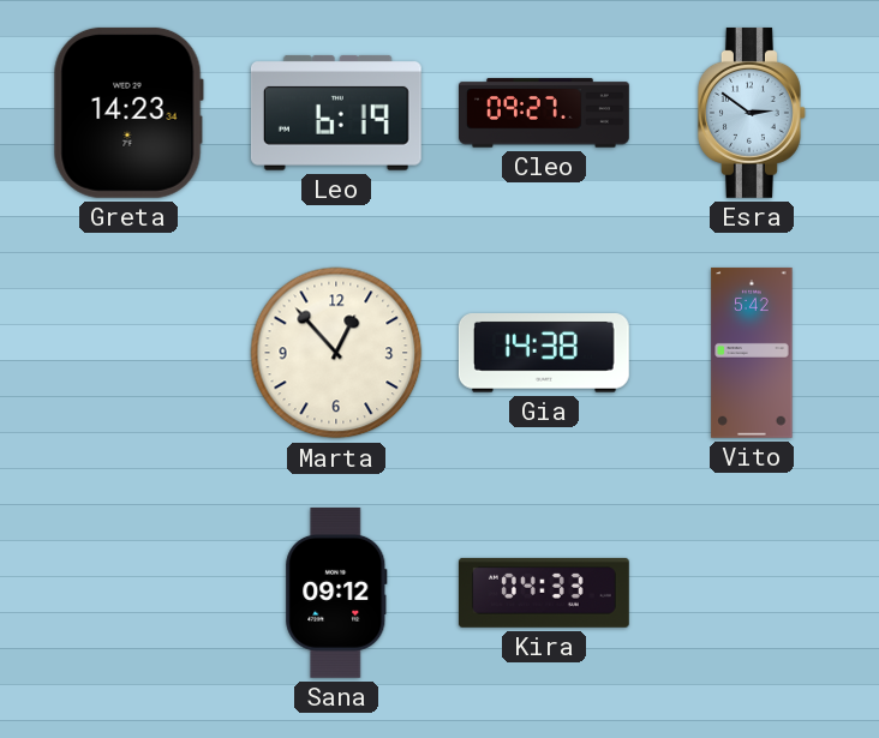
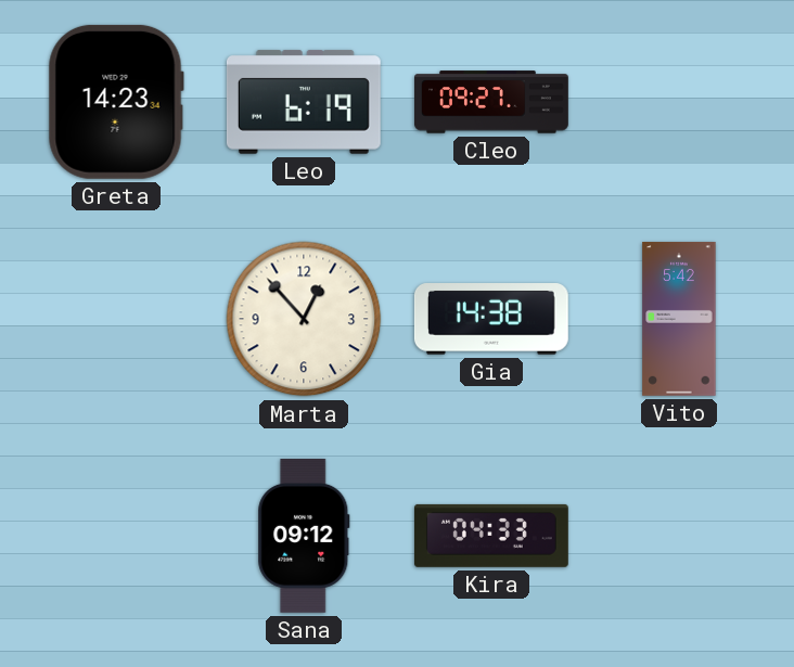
Esra: 2:51 -> none
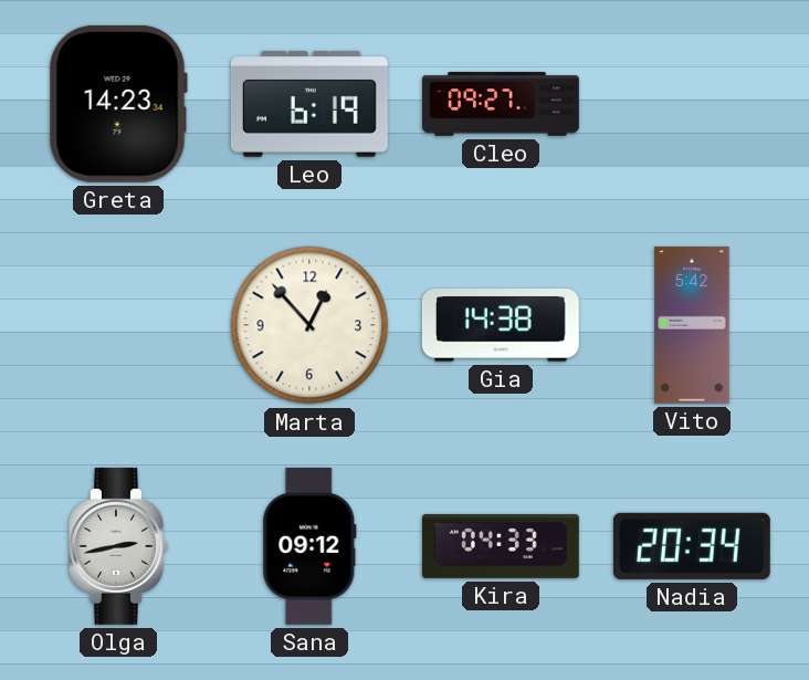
Olga: none -> 2:43
Nadia: none -> 20:34
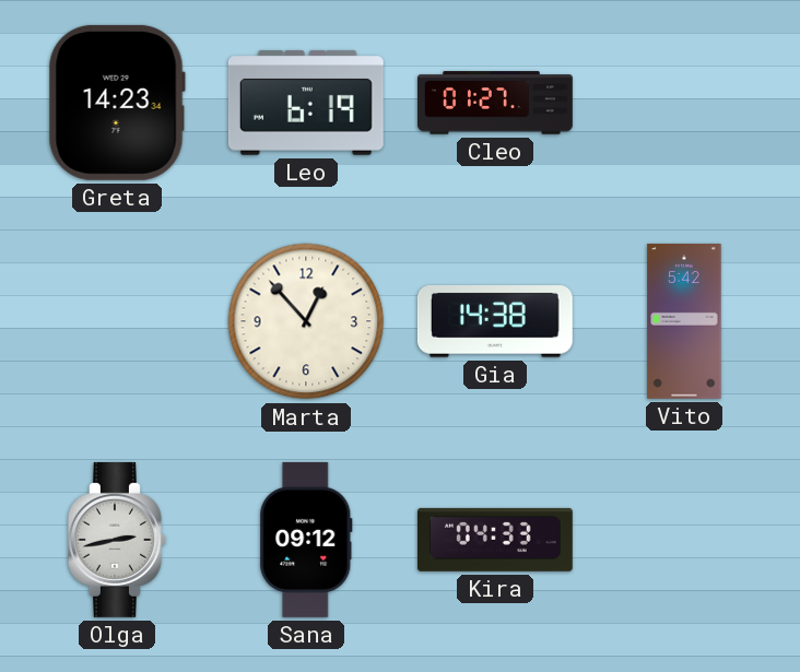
Cleo: 09:27 -> 01:27
Nadia: 20:34 -> none
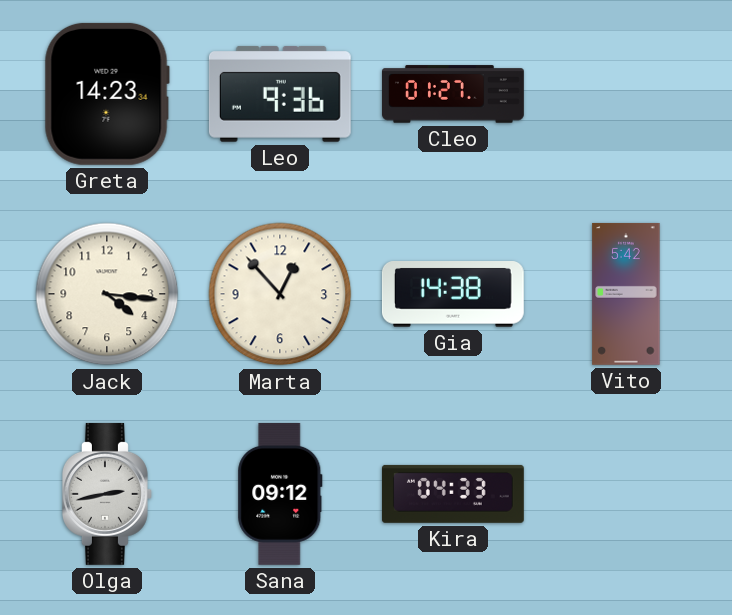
Leo: 6:19 -> 9:36
Jack: none -> 4:16
